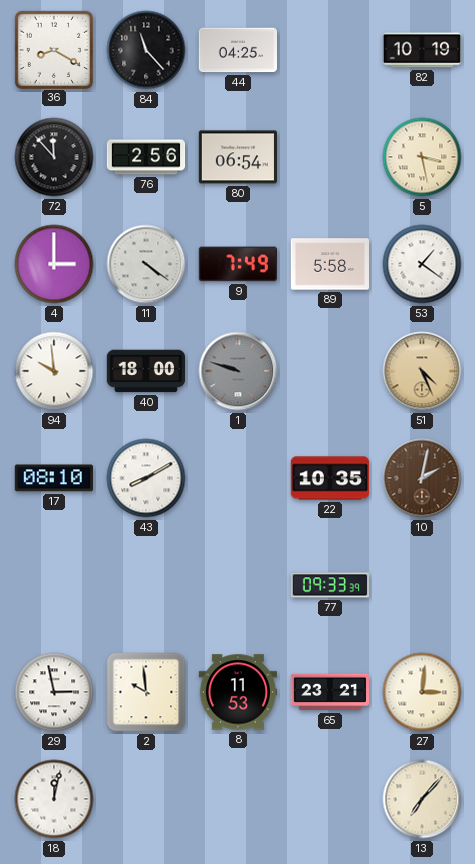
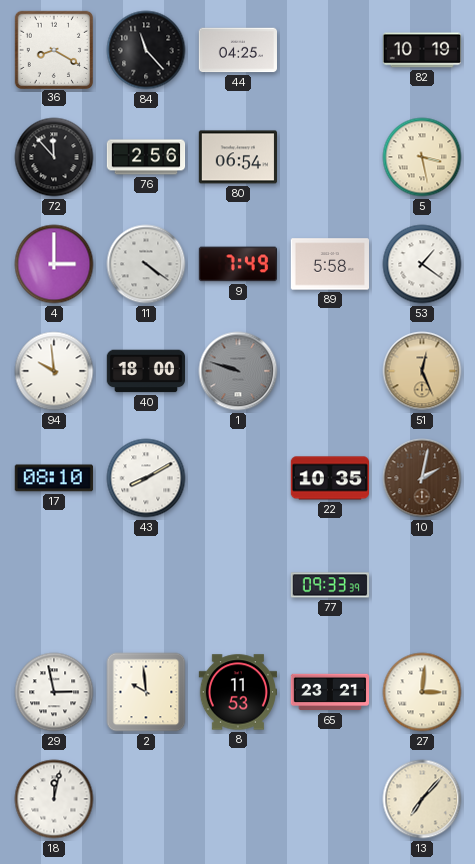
51: 4:26 -> 12:26
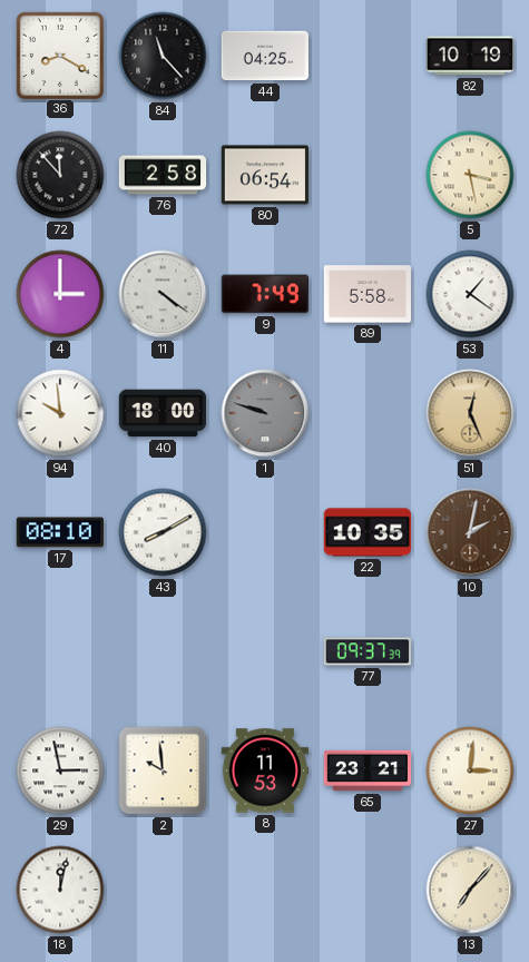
76: 2:56 -> 2:58
77: 09:33 -> 09:37
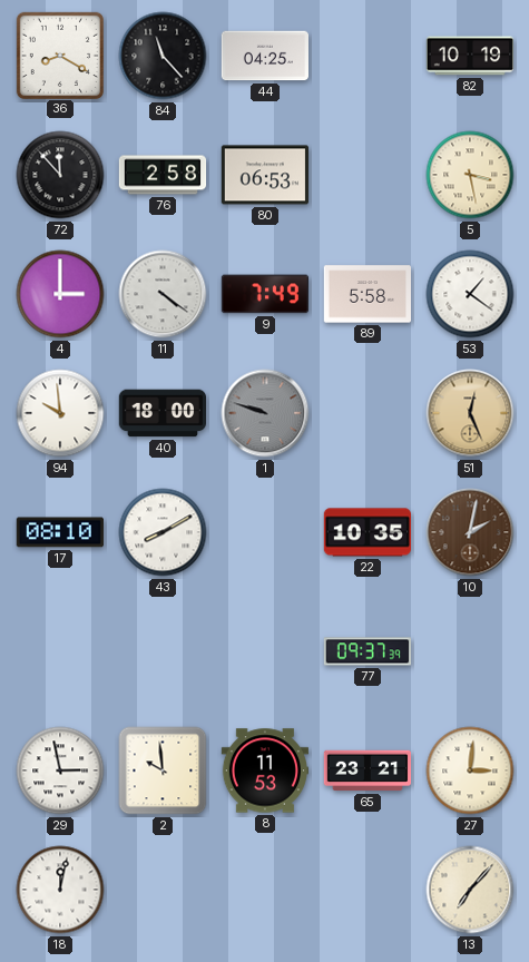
80: 06:54 -> 06:53
